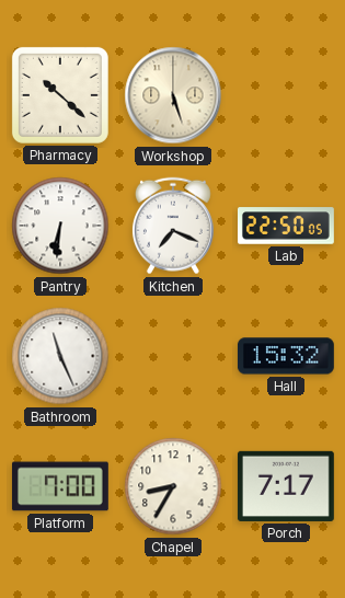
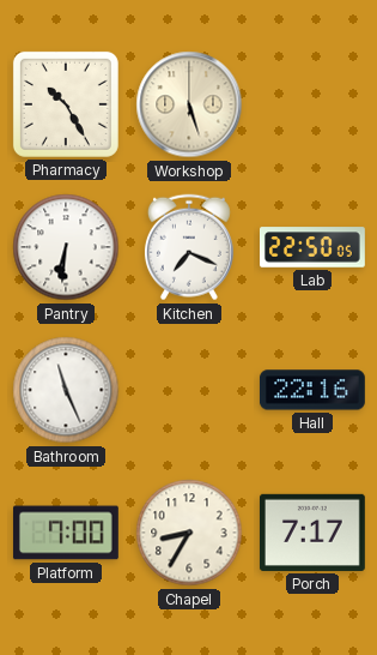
Pharmacy: 10:22 -> 10:25
Hall: 15:32 -> 22:16
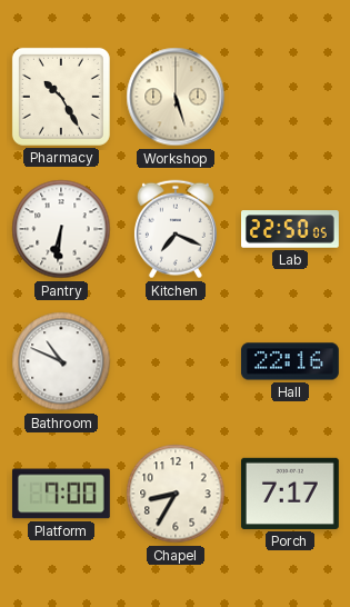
Bathroom: 11:26 -> 10:49
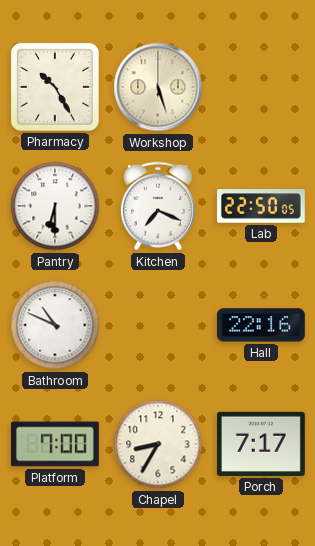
Pantry: 6:31 -> 6:30
